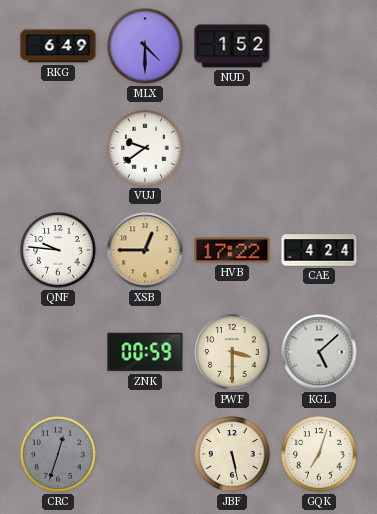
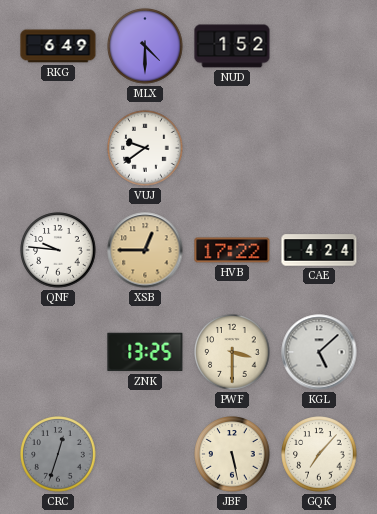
ZNK: 00:59 -> 13:25
GQK: 7:03 -> 7:07
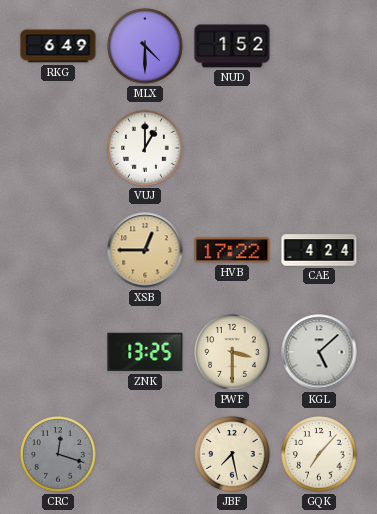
VUJ: 9:39 -> 1:00
QNF: 9:46 -> none
CRC: 12:33 -> 12:18
JBF: 5:28 -> 7:28
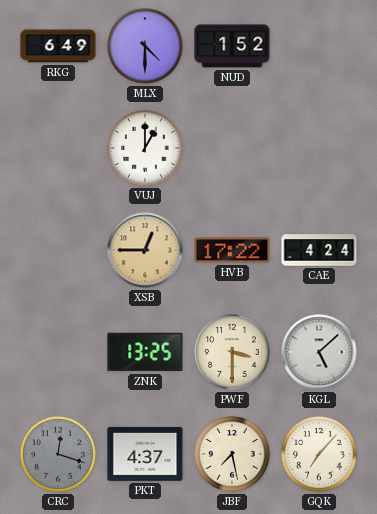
PKT: none -> 4:37
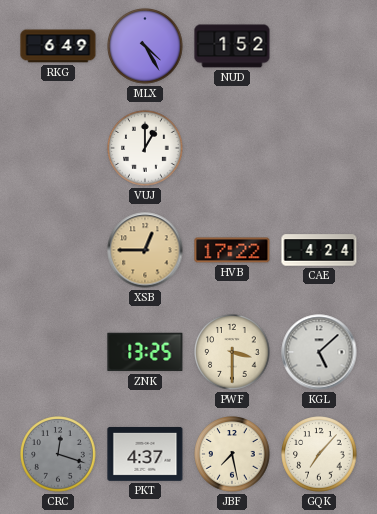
MLX: 4:30 -> 4:25
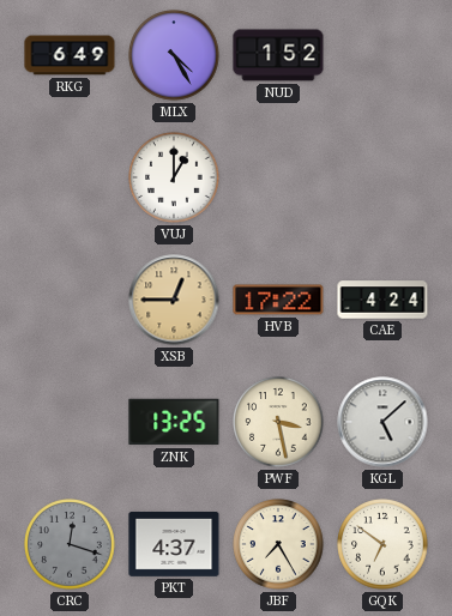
PWF: 3:30 -> 3:28
JBF: 7:28 -> 7:25
GQK: 7:07 -> 6:51
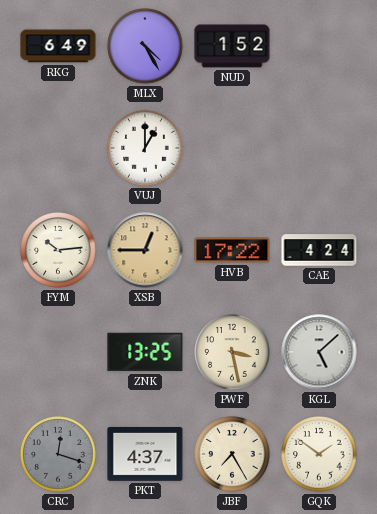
FYM: none -> 10:14
GQK: 6:51 -> 1:51
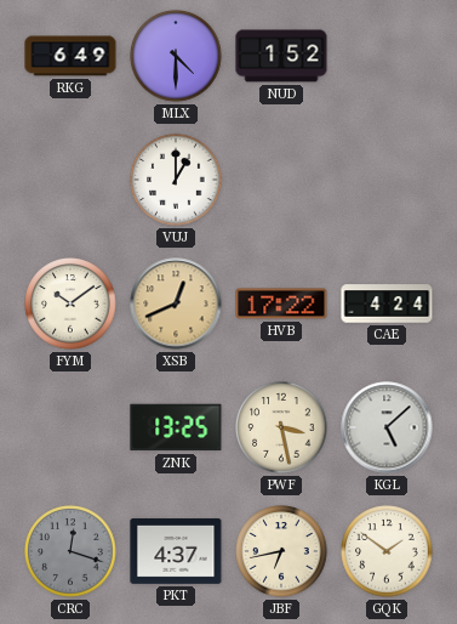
MLX: 4:25 -> 4:30
FYM: 10:14 -> 10:09
XSB: 12:45 -> 12:41
JBF: 7:25 -> 6:43
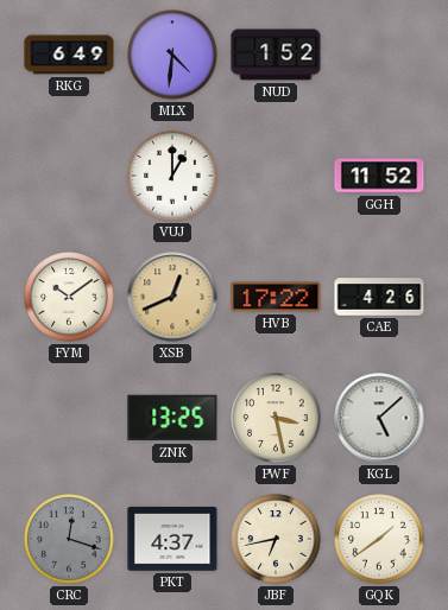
MLX: 4:30 -> 4:31
GGH: none -> 11:52
CAE: 4:24 -> 4:26
GQK: 1:51 -> 1:39
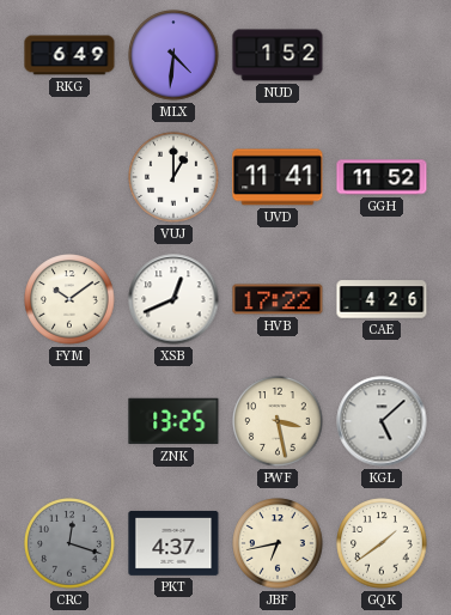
UVD: none -> 11:41
XSB dial: champagne -> white
